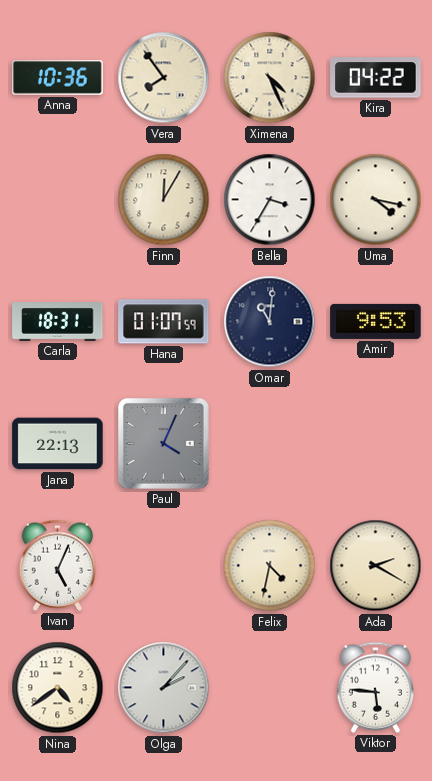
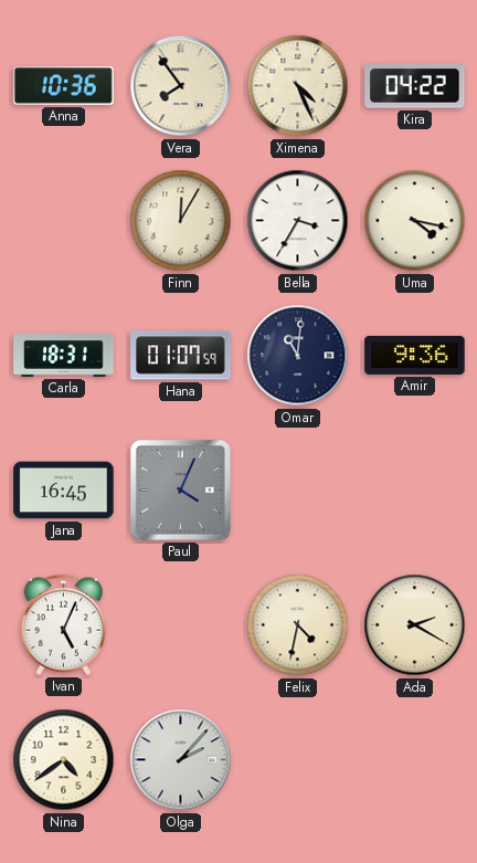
Amir: 9:53 -> 9:36
Jana: 22:13 -> 16:45
Viktor: 5:46 -> none
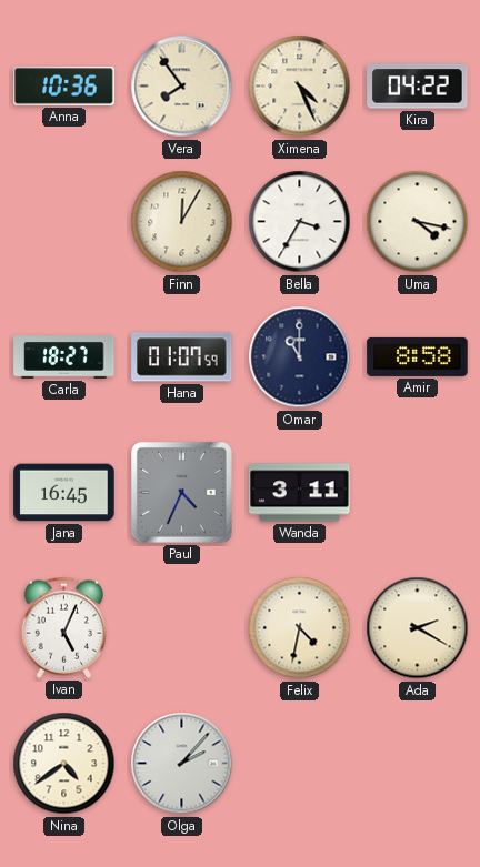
Carla: 18:31 -> 18:27
Omar: 11:01 -> 11:00
Amir: 9:36 -> 8:58
Paul: 4:04 -> 4:34
Wanda: none -> 3:11
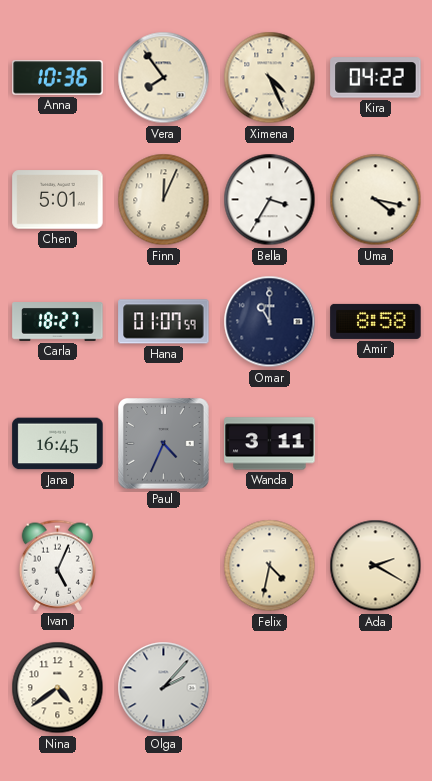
Chen: none -> 5:01
Finn: 12:05 -> 12:04
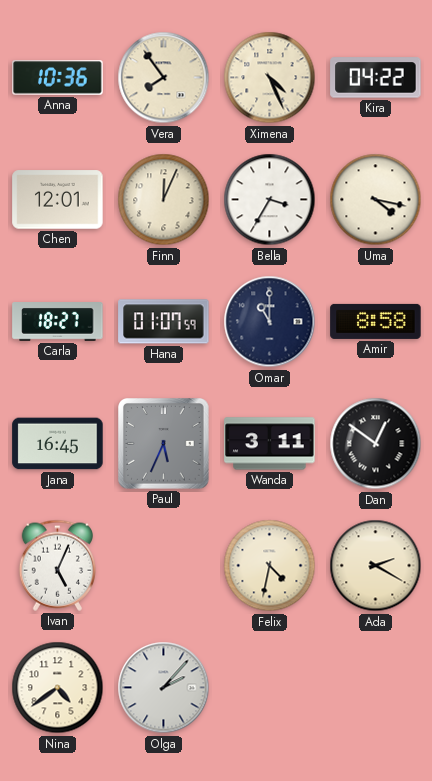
Chen: 5:01 -> 12:01
Paul: 4:34 -> 5:34
Dan: none -> 12:51
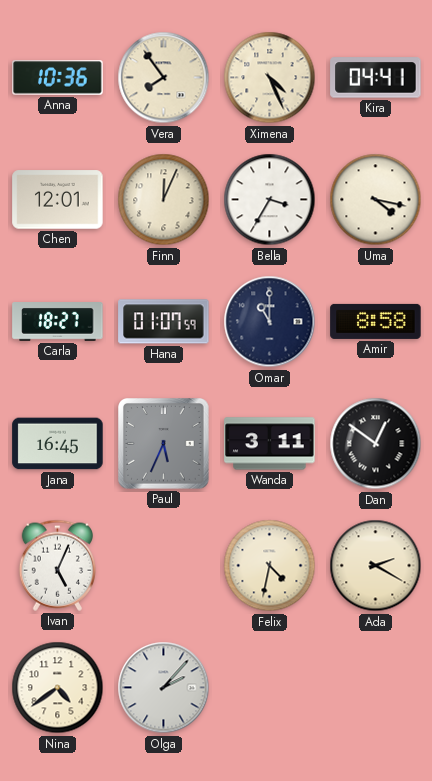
Kira: 04:22 -> 04:41
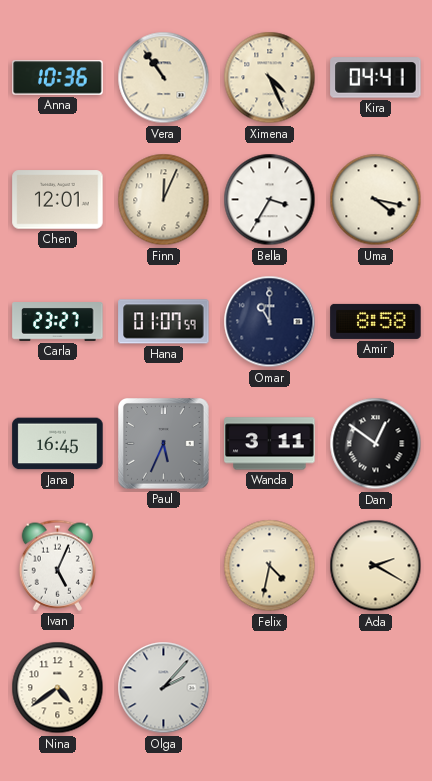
Vera: 7:54 -> 10:54
Carla: 18:27 -> 23:27
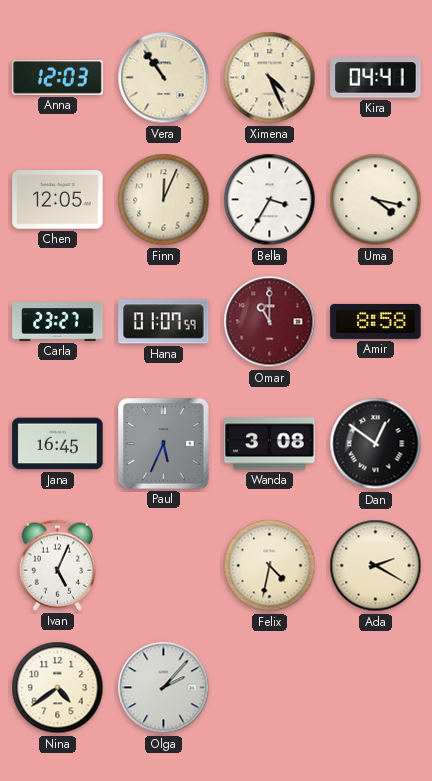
Anna: 10:36 -> 12:03
Chen: 12:01 -> 12:05
Omar dial: navy -> burgundy
Wanda: 3:11 -> 3:08
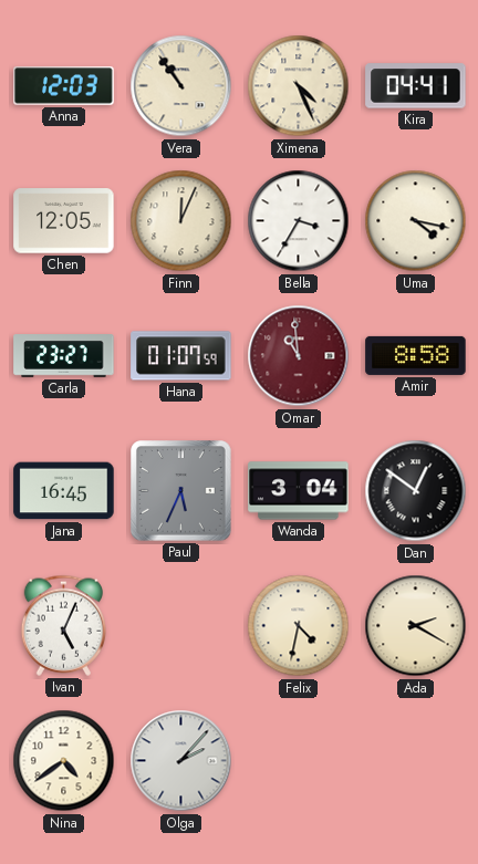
Omar: 11:00 -> 10:59
Wanda: 3:08 -> 3:04
